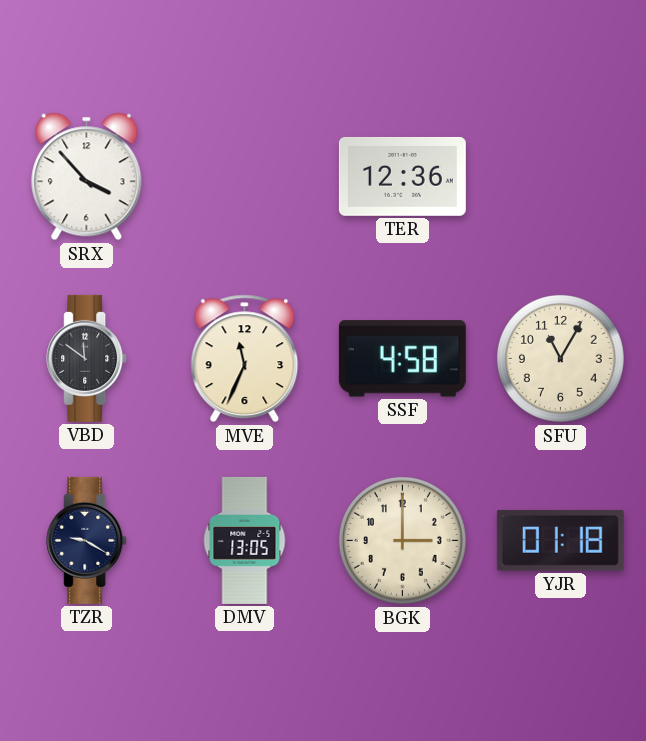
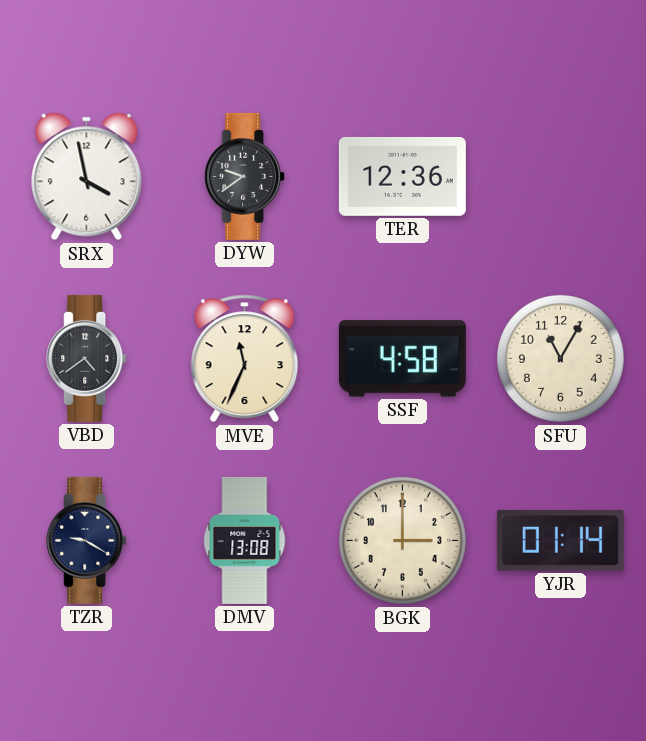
SRX: 3:53 -> 3:58
DYW: none -> 9:39
VBD: 11:51 -> 4:39
DMV: 13:05 -> 13:08
YJR: 01:18 -> 01:14
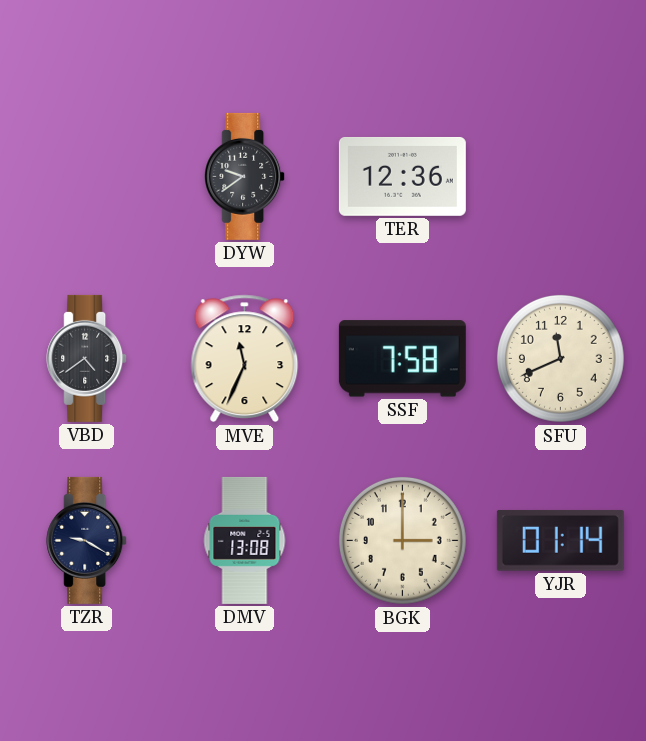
SRX: 3:58 -> none
SSF: 4:58 -> 7:58
SFU: 11:05 -> 11:41
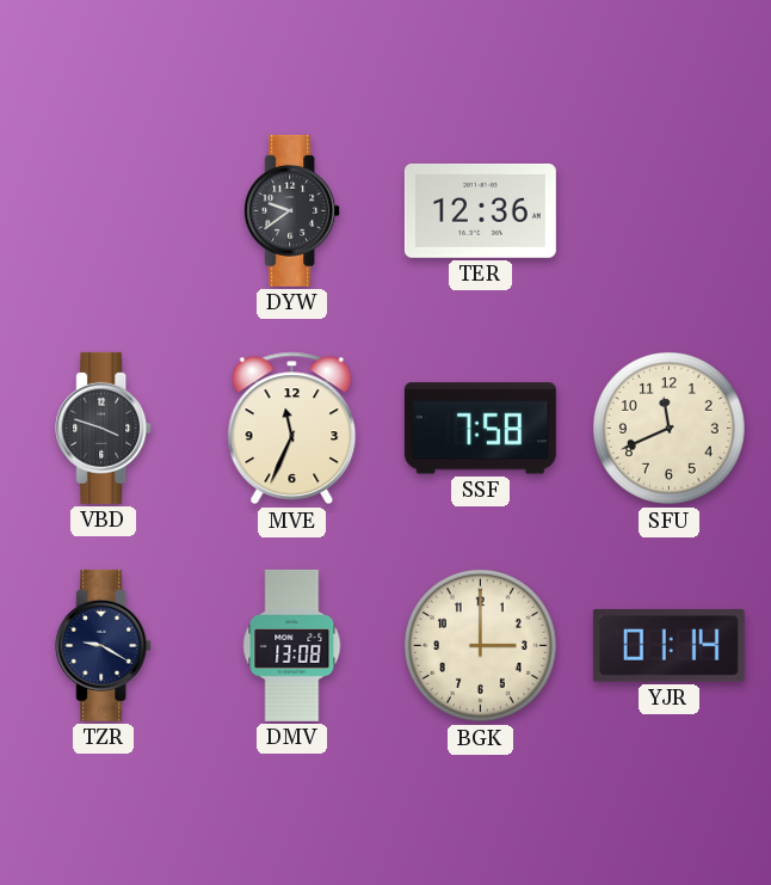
VBD: 4:39 -> 3:48
